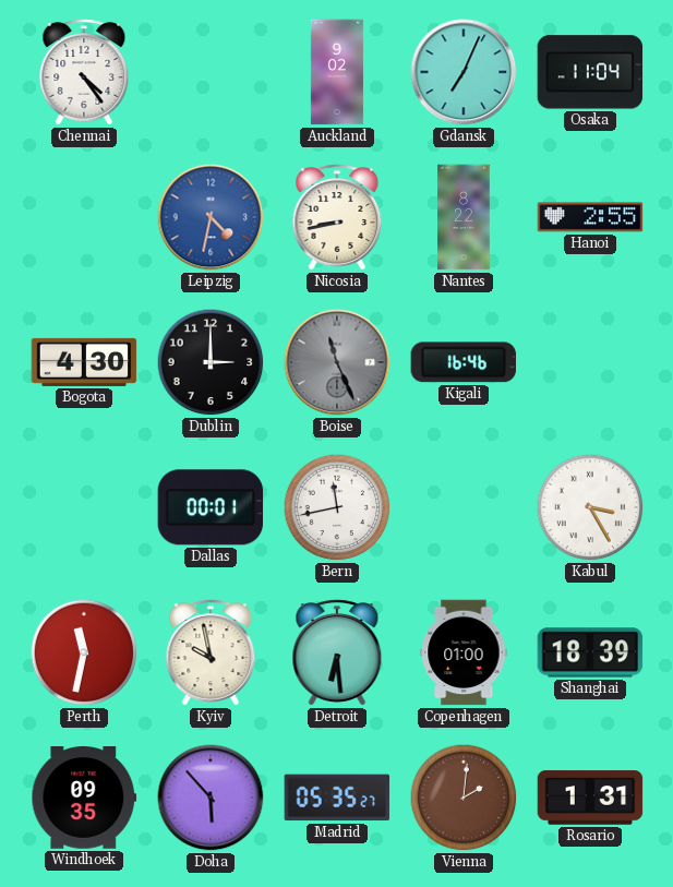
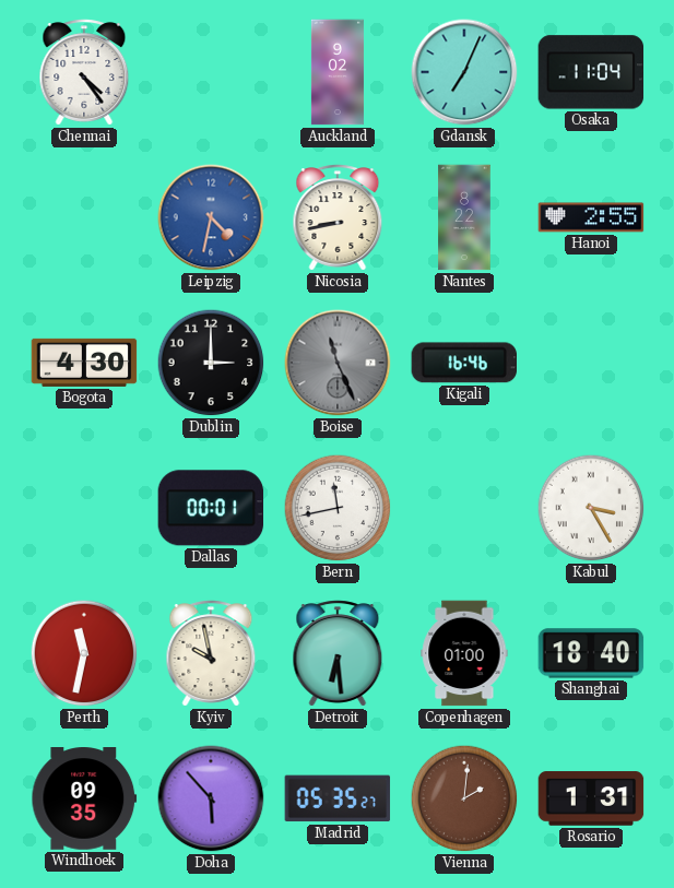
Shanghai: 18:39 -> 18:40
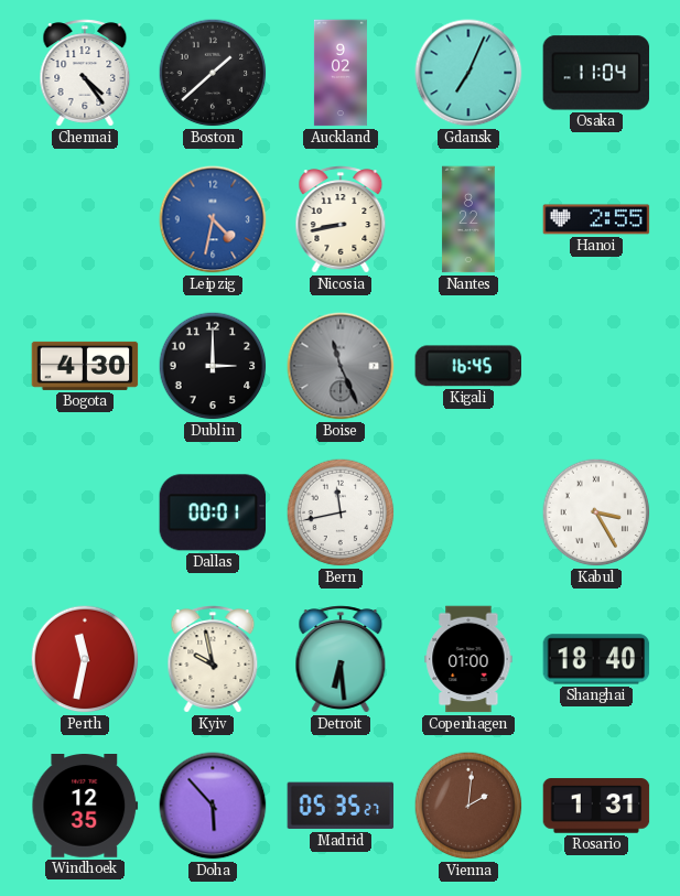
Boston: none -> 1:38
Kigali: 16:46 -> 16:45
Windhoek: 09:35 -> 12:35
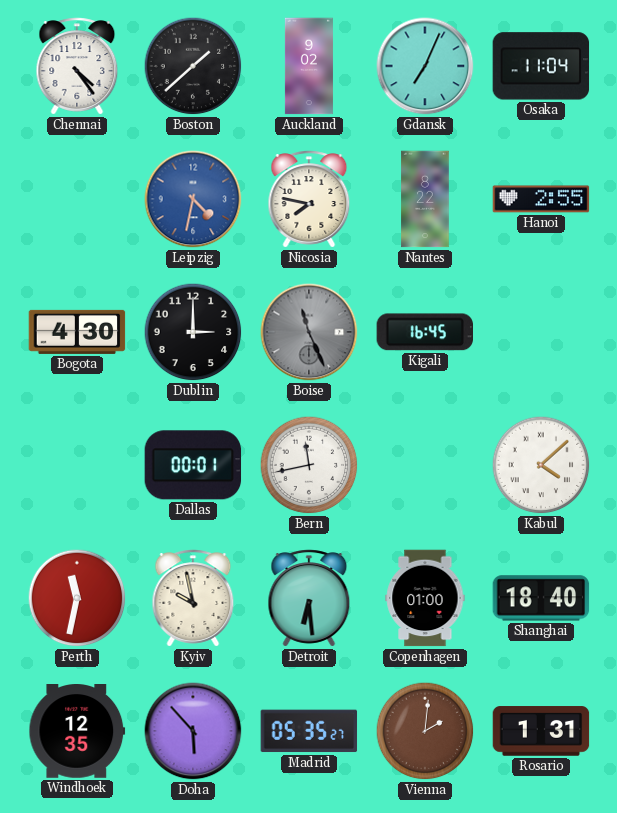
Nicosia: 8:43 -> 7:47
Kabul: 3:25 -> 4:08
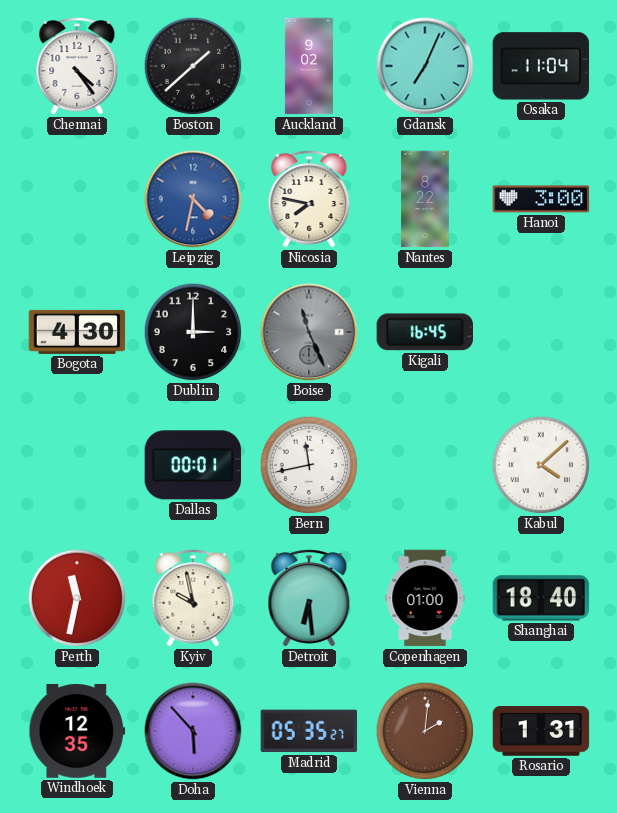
Hanoi: 2:55 -> 3:00
